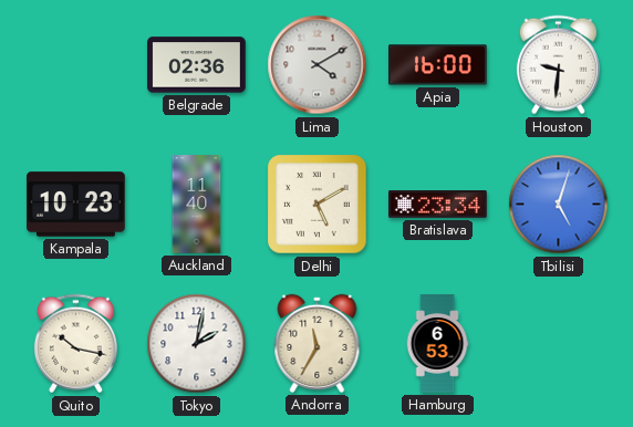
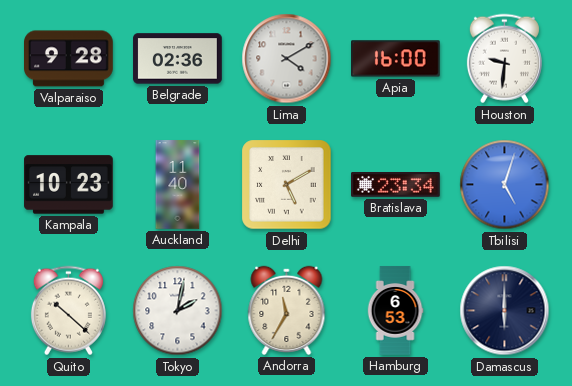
Valparaiso: none -> 9:28
Quito: 10:17 -> 10:22
Damascus: none -> 6:00
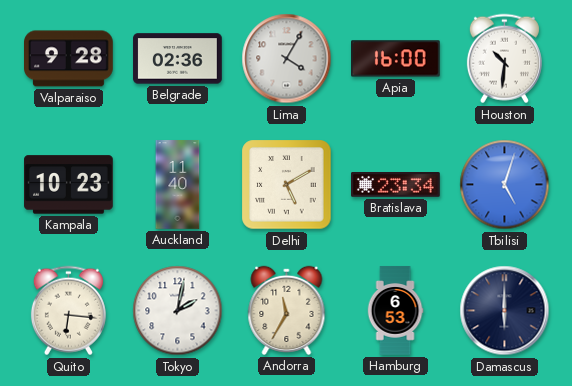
Lima: 4:10 -> 4:05
Houston: 9:31 -> 10:31
Quito: 10:22 -> 6:16
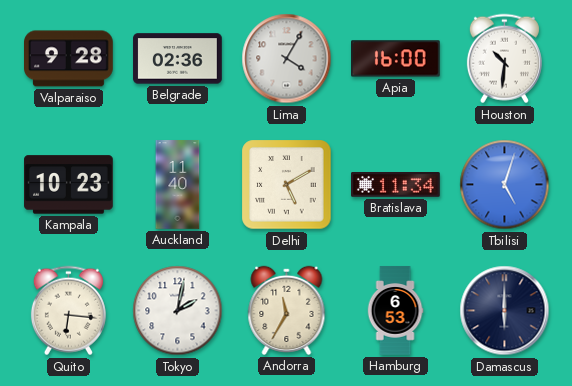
Bratislava: 23:34 -> 11:34
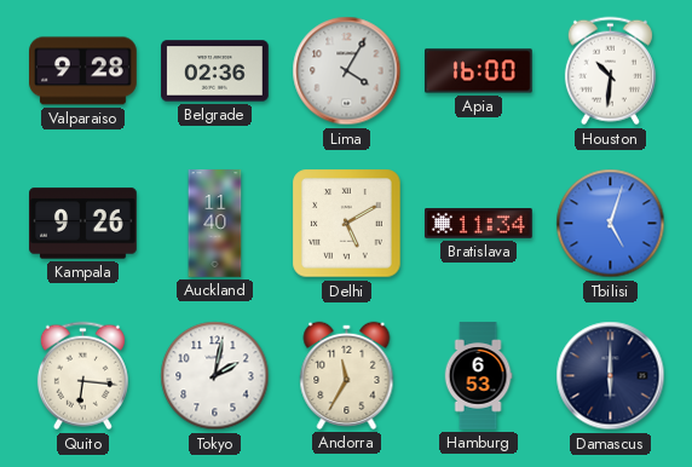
Kampala: 10:23 -> 9:26
